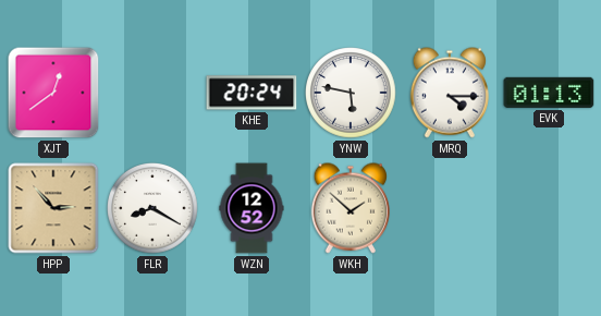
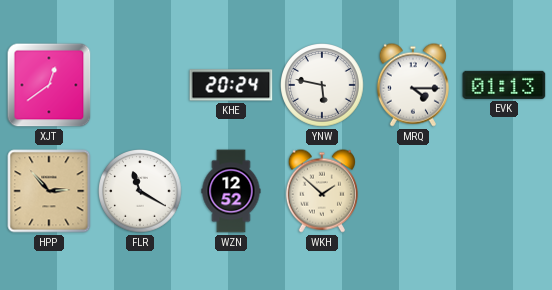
FLR: 8:20 -> 11:20
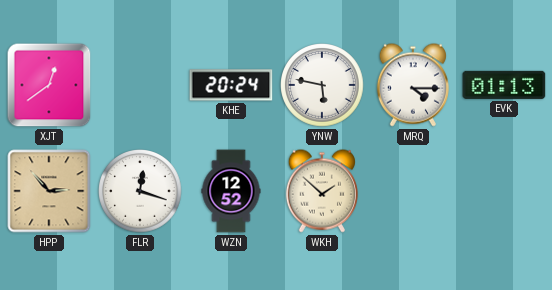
FLR: 11:20 -> 12:18
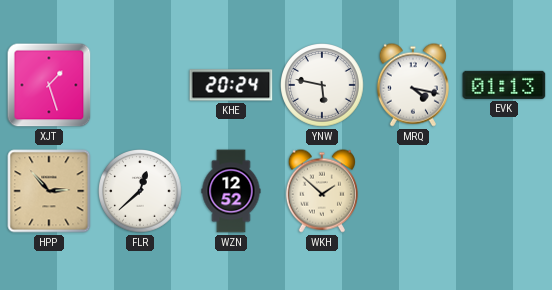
XJT: 12:39 -> 1:27
MRQ: 4:15 -> 4:17
FLR: 12:18 -> 12:38
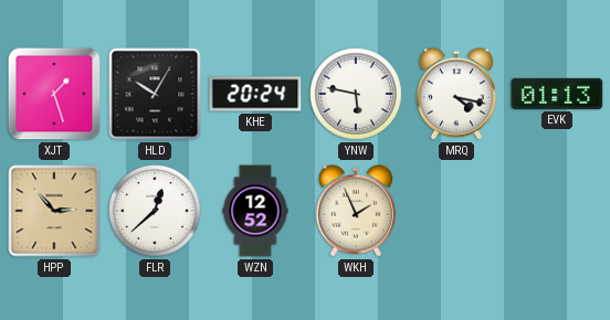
HLD: none -> 10:05
WKH: 1:52 -> 1:56
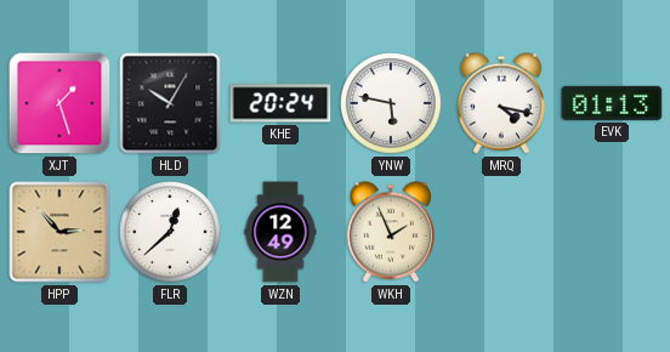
WZN: 12:52 -> 12:49
